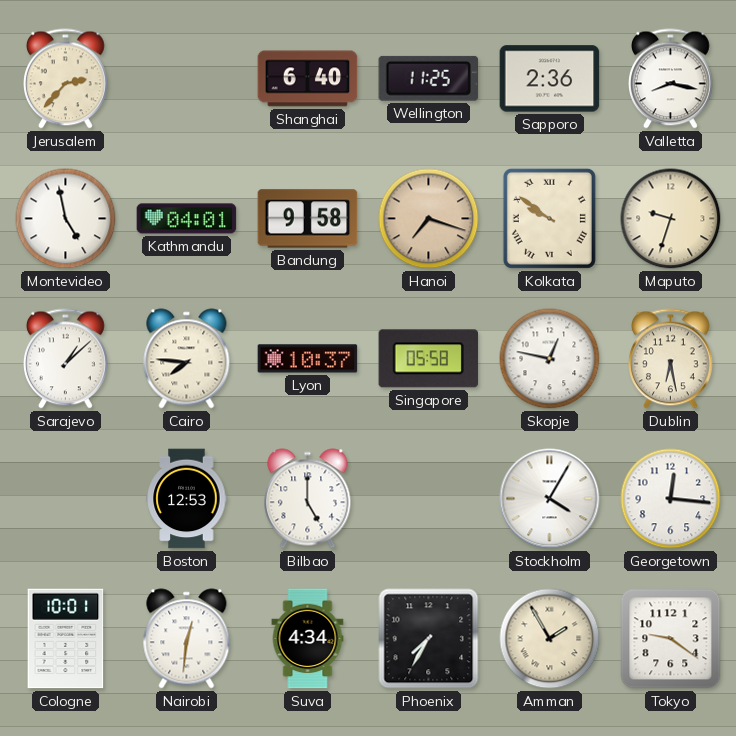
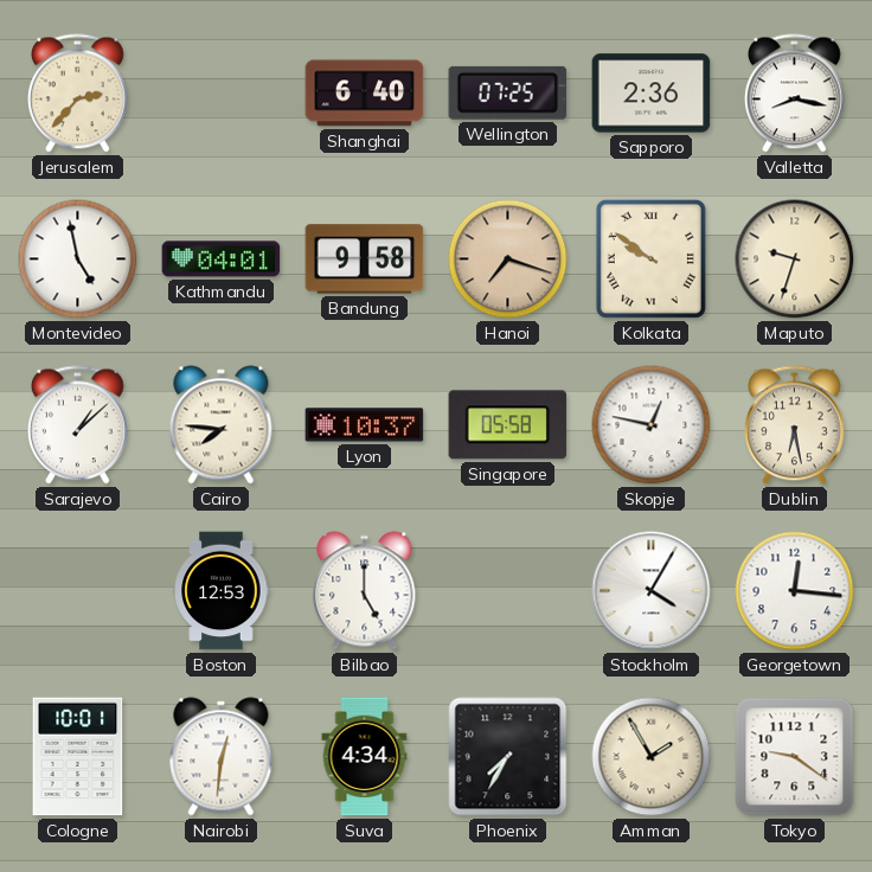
Wellington: 11:25 -> 07:25
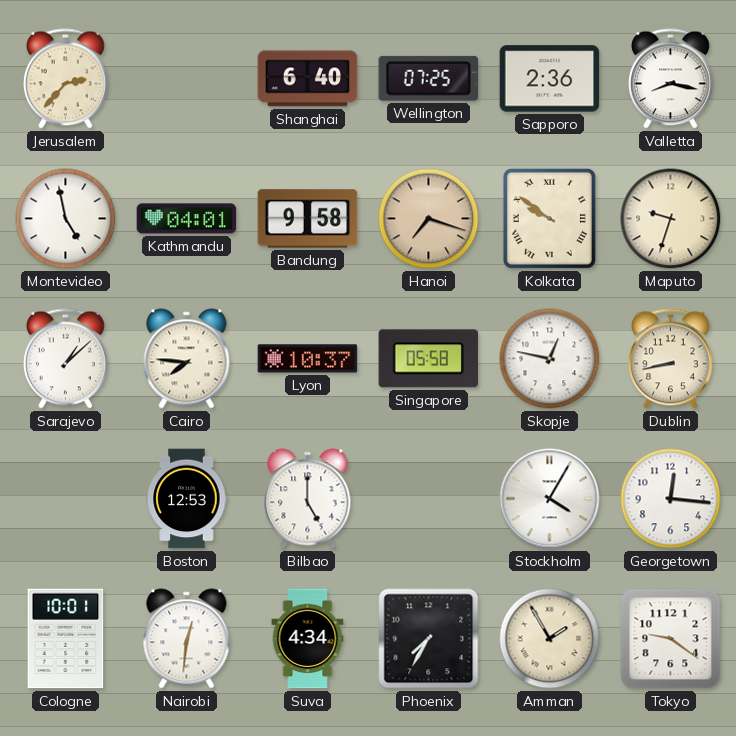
Dublin: 6:28 -> 8:43
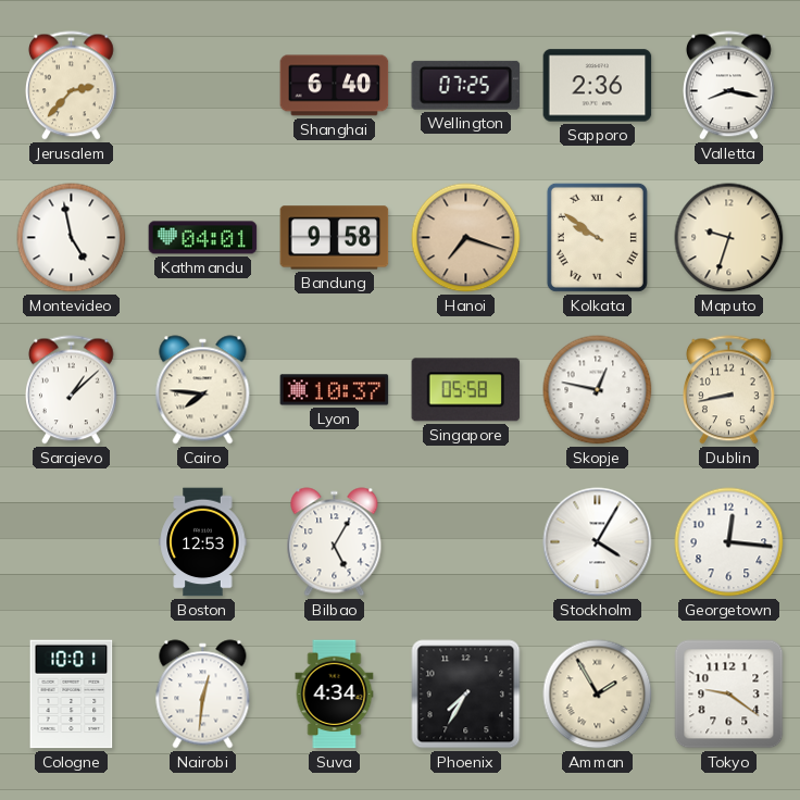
Bilbao: 5:00 -> 5:05
